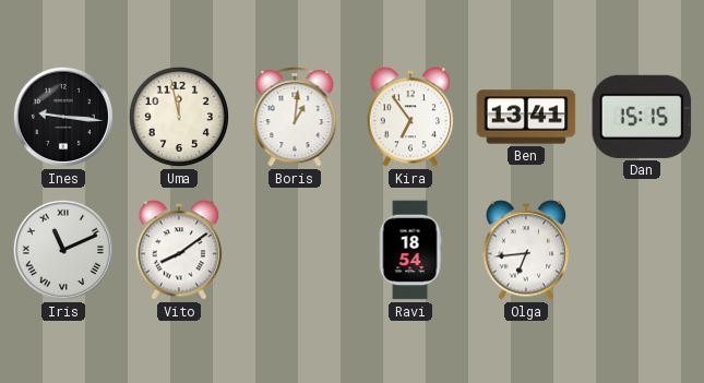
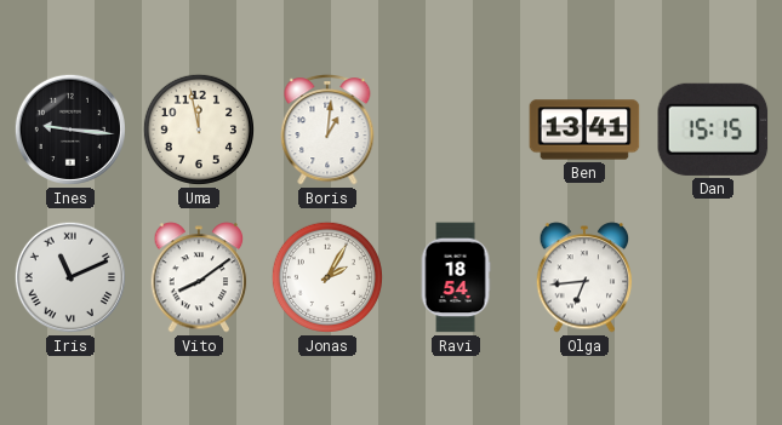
Kira: 6:54 -> none
Jonas: none -> 2:05
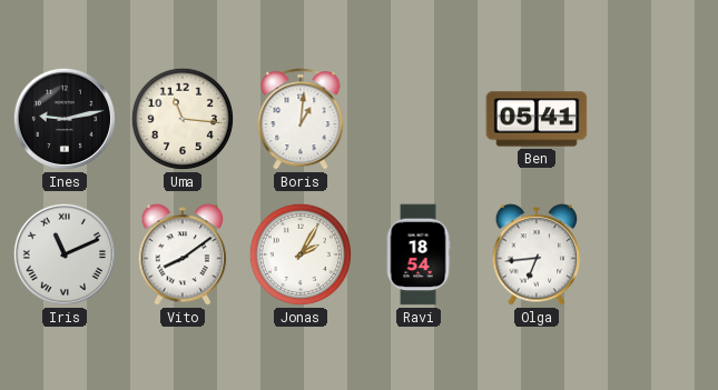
Ines: 9:16 -> 9:13
Uma: 11:58 -> 11:16
Ben: 13:41 -> 05:41
Dan: 15:15 -> none
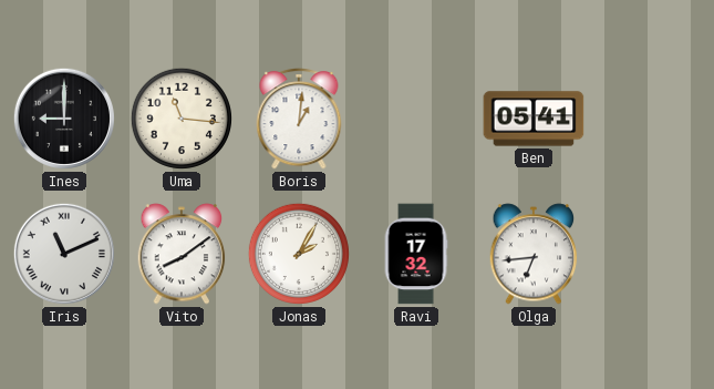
Ines: 9:13 -> 9:00
Ravi: 18:54 -> 17:32
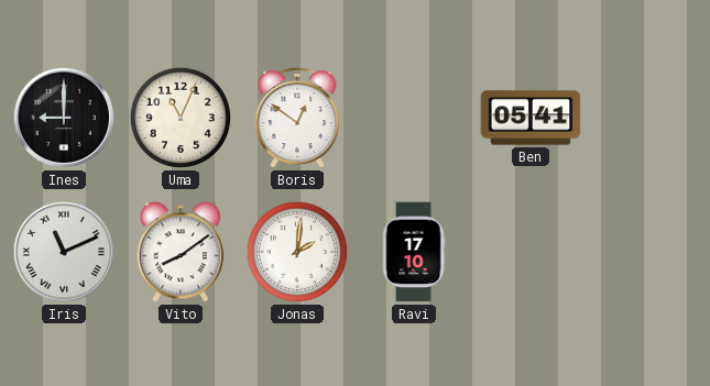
Uma: 11:16 -> 11:04
Boris: 1:01 -> 12:51
Jonas: 2:05 -> 2:01
Ravi: 17:32 -> 17:10
Olga: 6:44 -> none
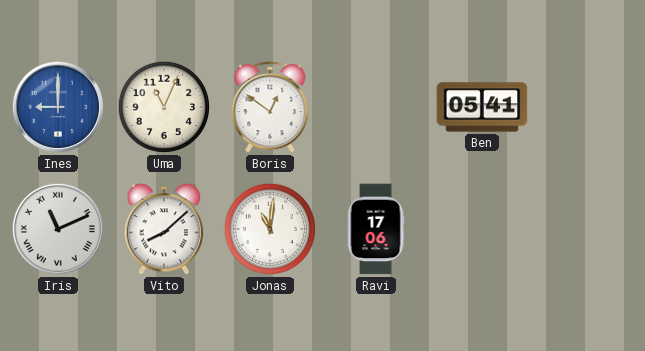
Ines dial: black -> blue
Vito: 8:09 -> 8:08
Jonas: 2:01 -> 11:01
Ravi: 17:10 -> 17:06
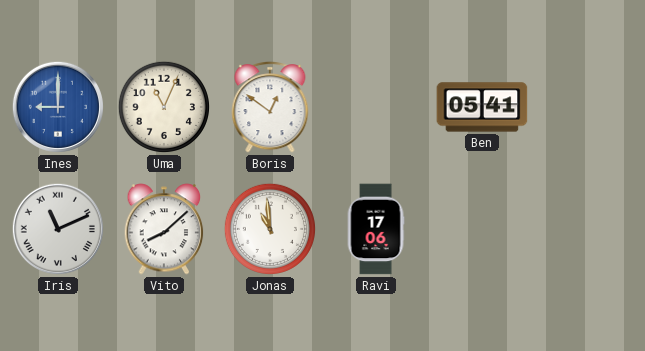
Jonas: 11:01 -> 10:59
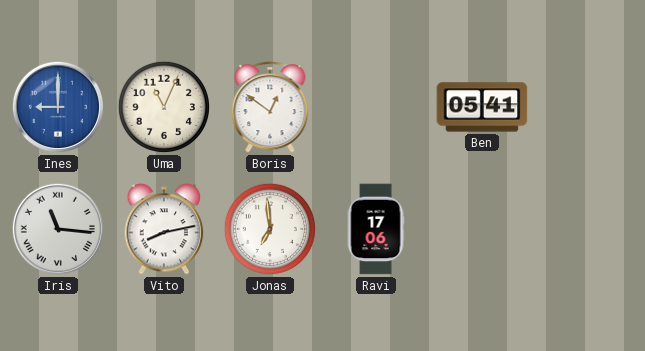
Iris: 11:11 -> 11:16
Vito: 8:08 -> 8:13
Jonas: 10:59 -> 6:59
